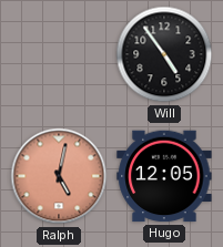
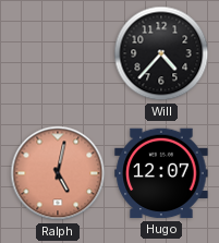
Will: 4:54 -> 4:37
Hugo: 12:05 -> 12:07
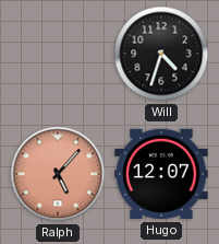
Will: 4:37 -> 4:33
Ralph: 5:02 -> 5:07
